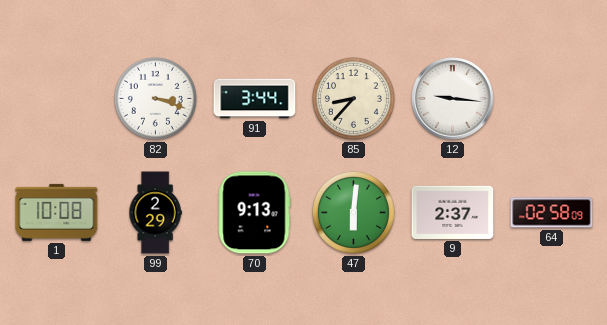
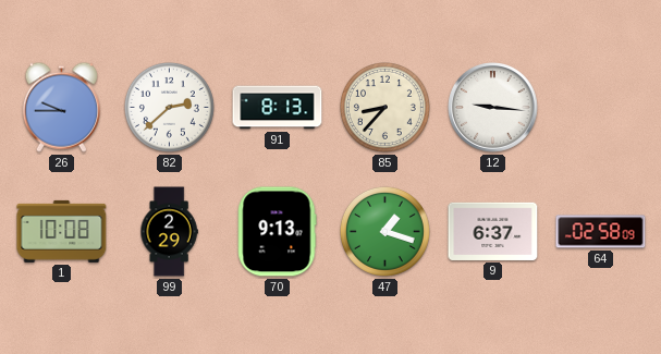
26: none -> 9:45
82: 3:18 -> 2:38
91: 3:44 -> 8:13
47: 6:01 -> 1:18
9: 2:37 -> 6:37
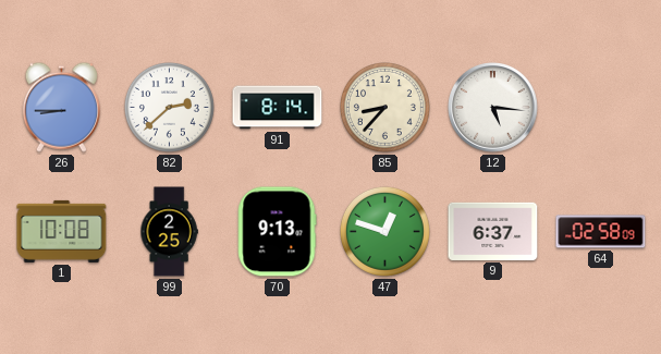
26: 9:45 -> 8:45
91: 8:13 -> 8:14
12: 9:16 -> 5:16
99: 2:29 -> 2:25
47: 1:18 -> 12:48
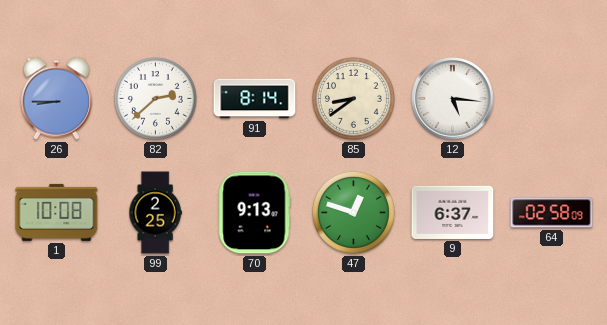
85: 8:37 -> 8:39
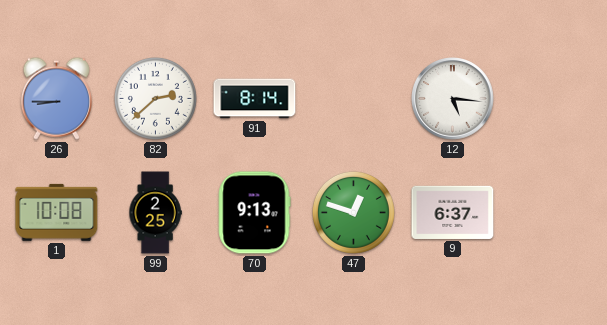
85: 8:39 -> none
64: 02:58 -> none
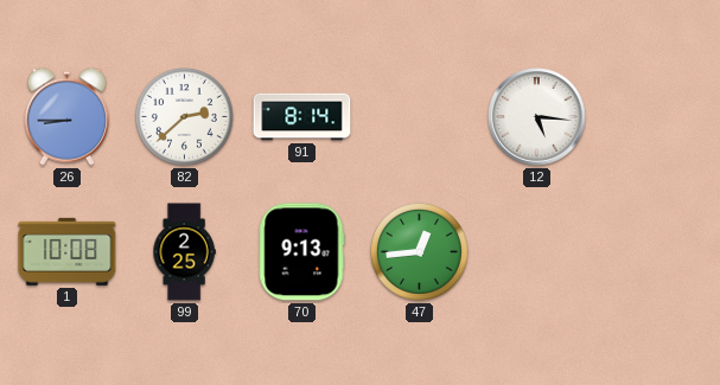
47: 12:48 -> 12:44
9: 6:37 -> none
